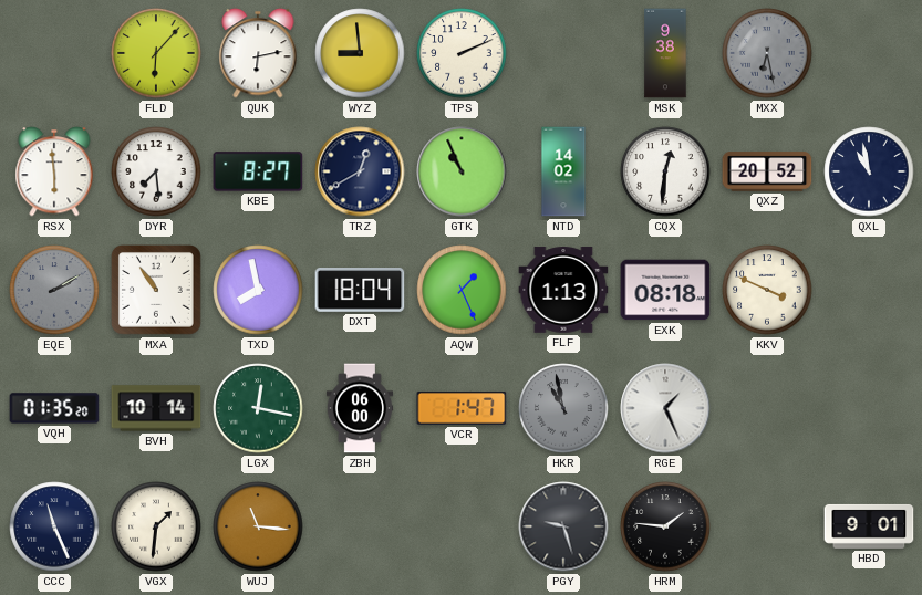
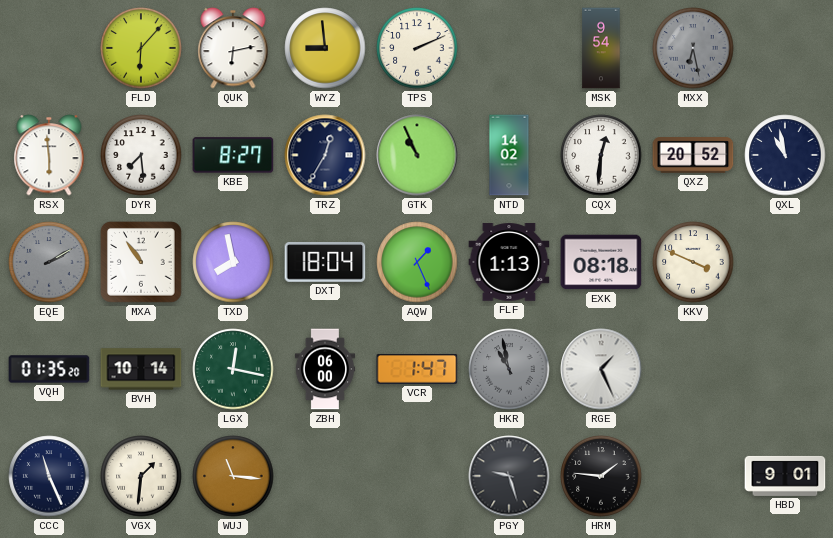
MSK: 9:38 -> 9:54
TRZ: 12:40 -> 12:35
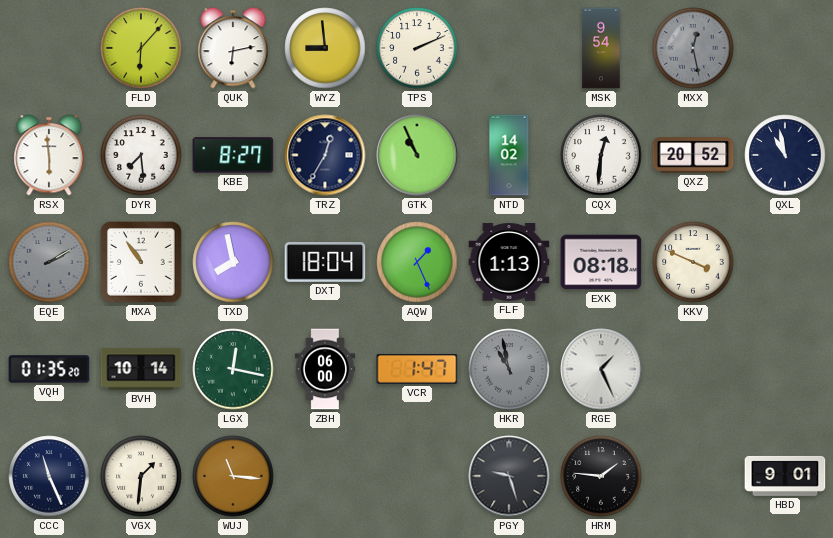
MXX: 6:28 -> 12:28
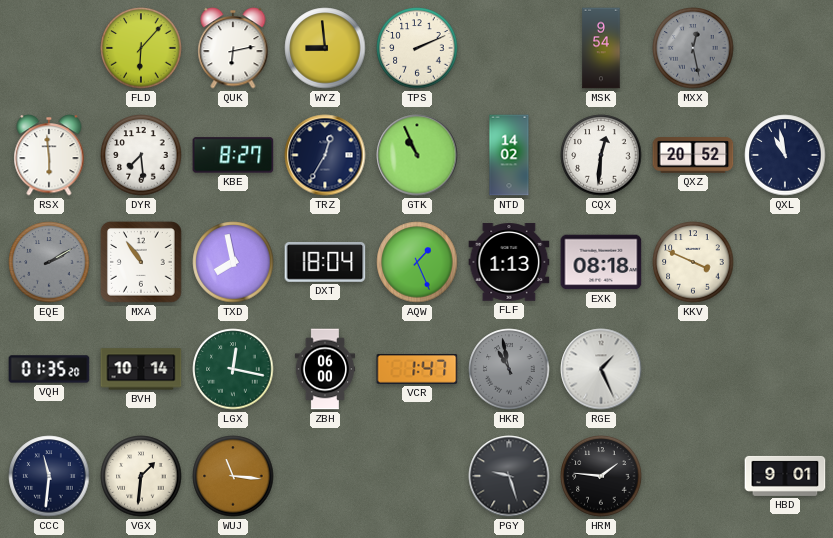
CCC: 11:26 -> 11:31
